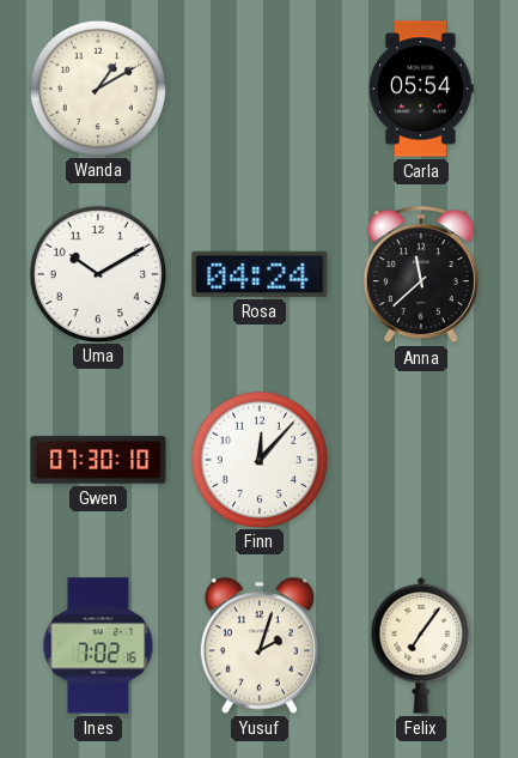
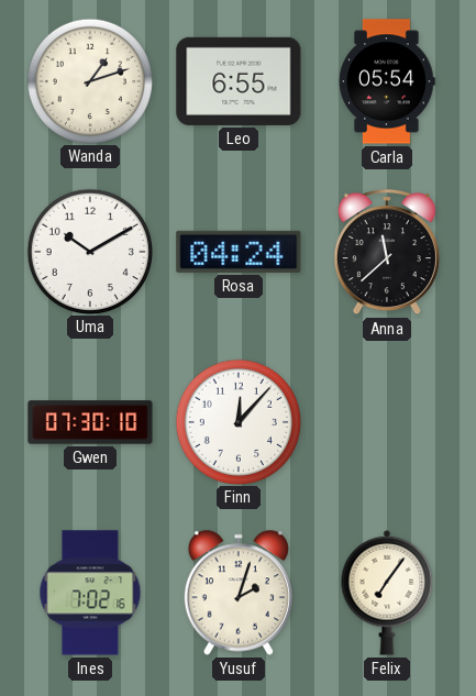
Wanda: 1:10 -> 1:12
Leo: none -> 6:55
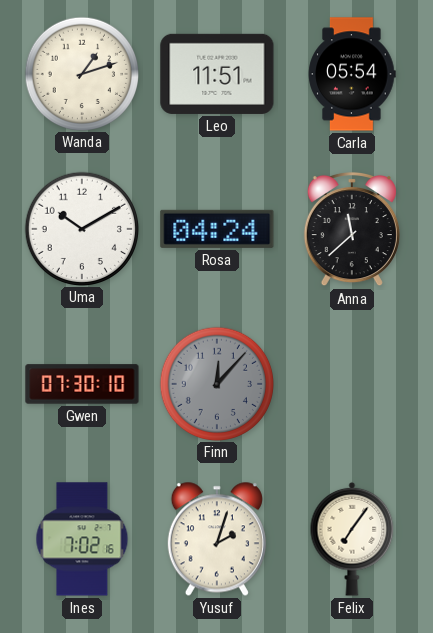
Leo: 6:55 -> 11:51
Finn dial: white -> grey
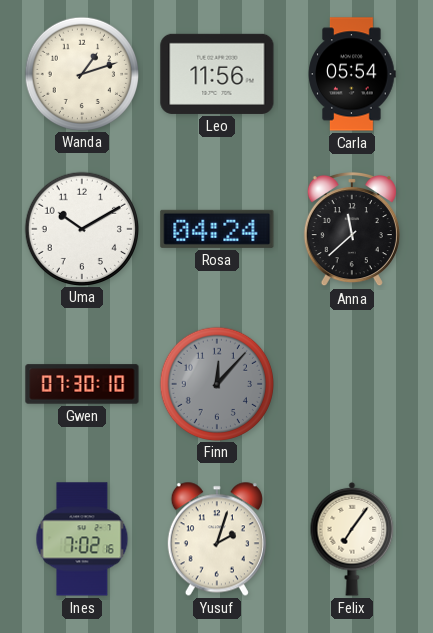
Leo: 11:51 -> 11:56
